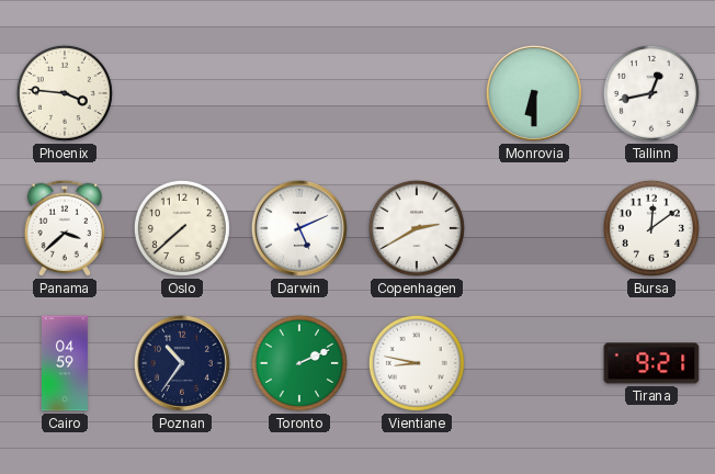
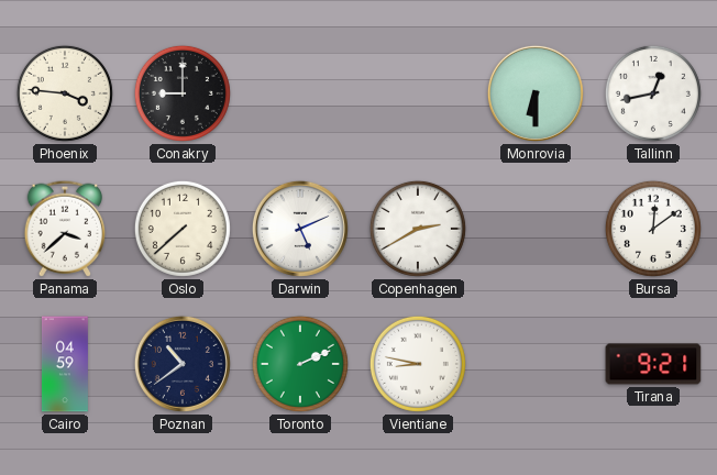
Conakry: none -> 9:00
Poznan: 10:36 -> 10:39
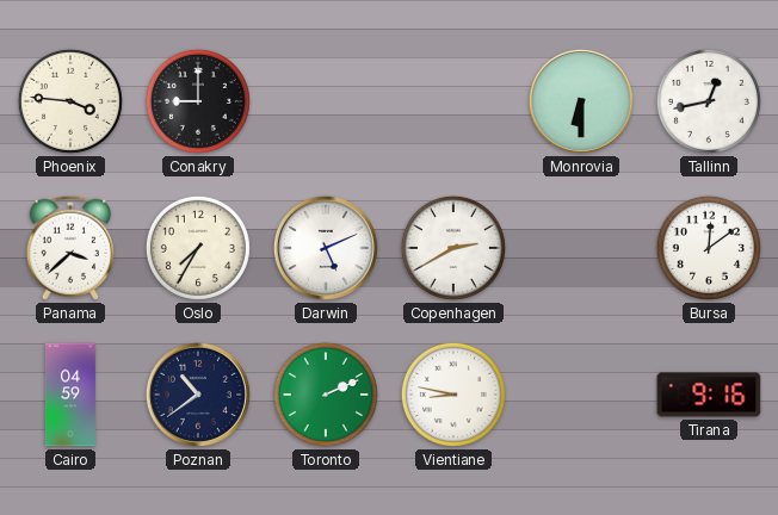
Oslo: 7:38 -> 7:35
Tirana: 9:21 -> 9:16
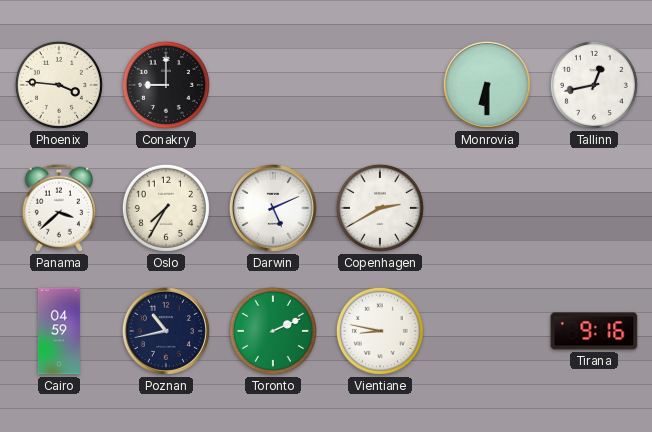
Bursa: 12:09 -> none
Poznan: 10:39 -> 10:43
